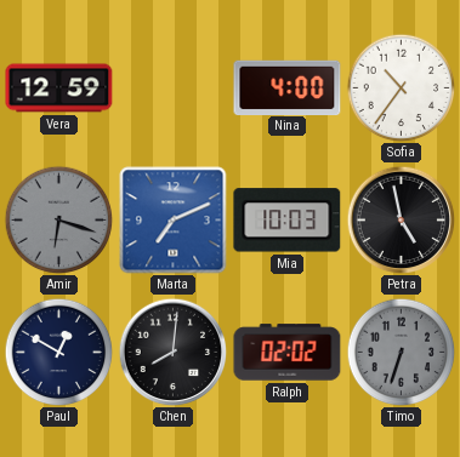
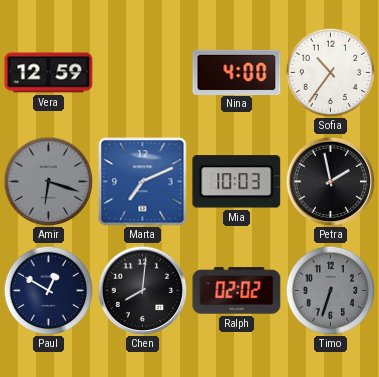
Petra: 4:58 -> 1:58
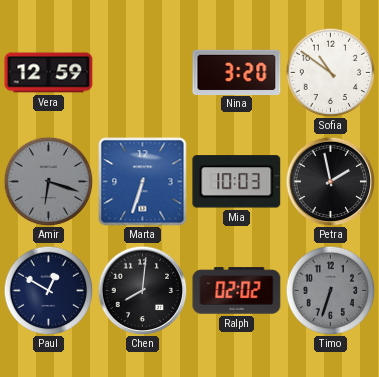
Nina: 4:00 -> 3:20
Sofia: 10:36 -> 10:51
Marta: 7:11 -> 6:33
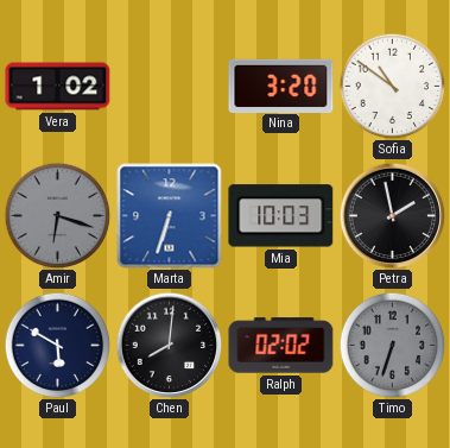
Vera: 12:59 -> 1:02
Paul: 12:50 -> 5:50
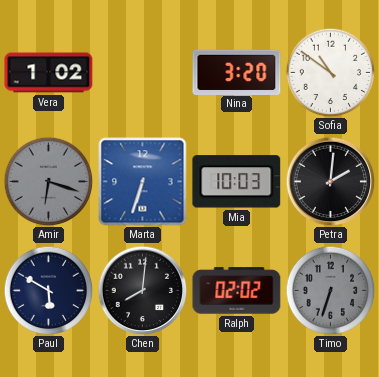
Petra: 1:58 -> 2:01
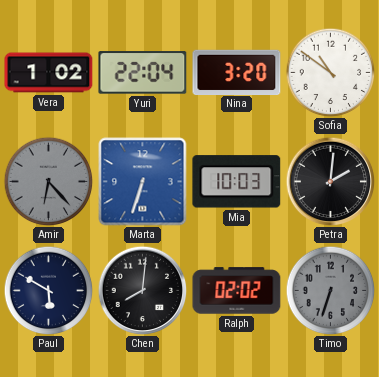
Yuri: none -> 22:04
Amir: 6:18 -> 6:23
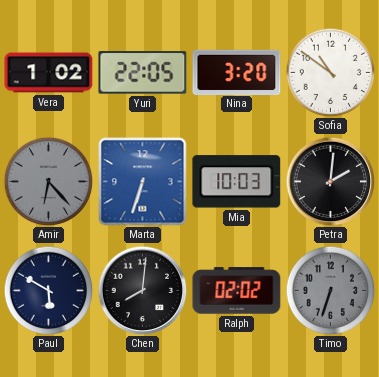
Yuri: 22:04 -> 22:05
